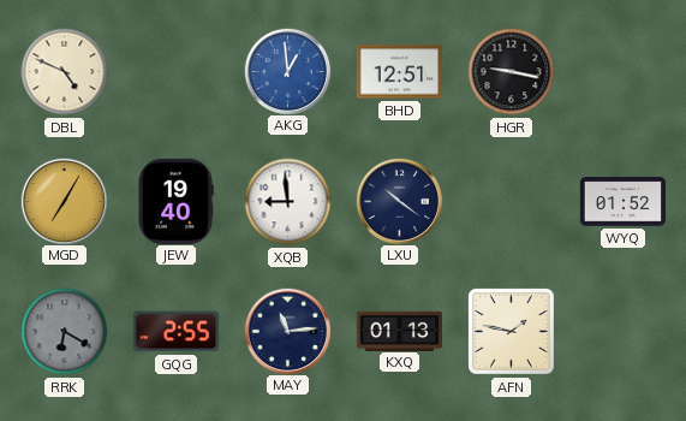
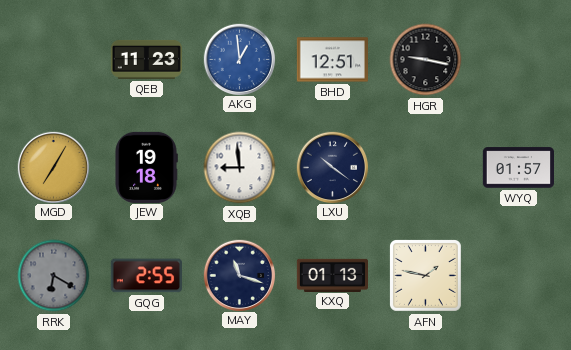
DBL: 4:49 -> none
QEB: none -> 11:23
JEW: 19:40 -> 19:18
WYQ: 01:52 -> 01:57
MAY: 11:14 -> 11:18
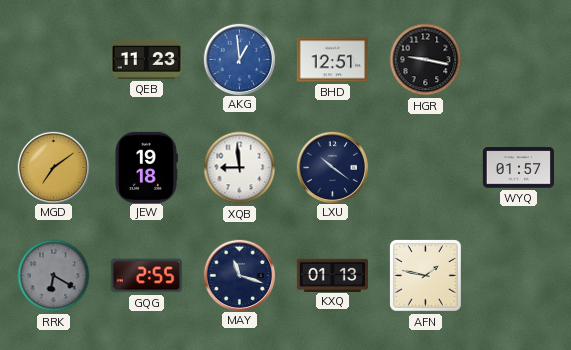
MGD: 7:05 -> 7:09
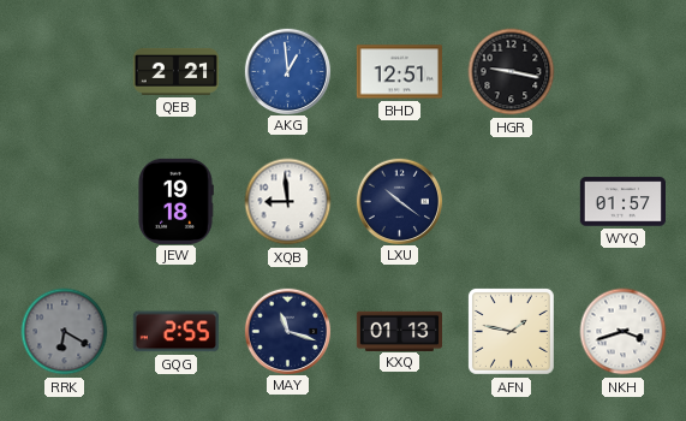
QEB: 11:23 -> 2:21
MGD: 7:09 -> none
NKH: none -> 3:42
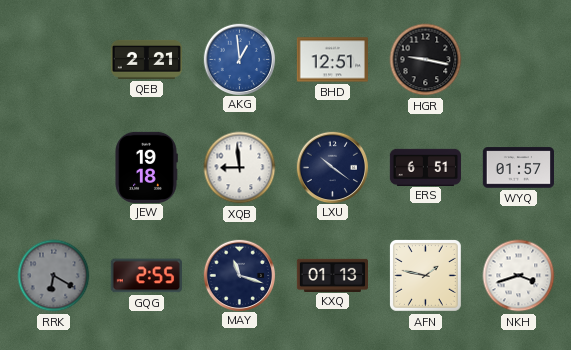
ERS: none -> 6:51
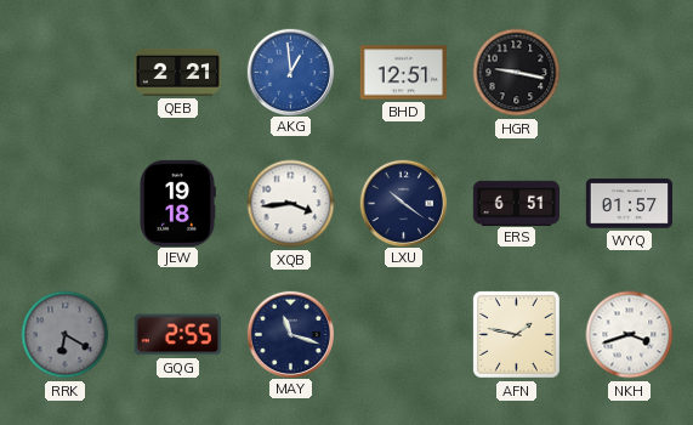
XQB: 8:59 -> 3:44
KXQ: 01:13 -> none
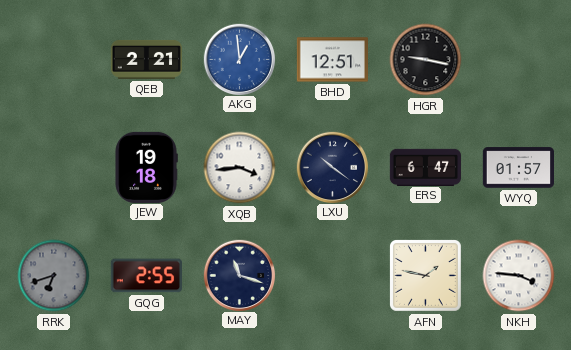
ERS: 6:51 -> 6:47
RRK: 6:20 -> 6:42
NKH: 3:42 -> 3:46
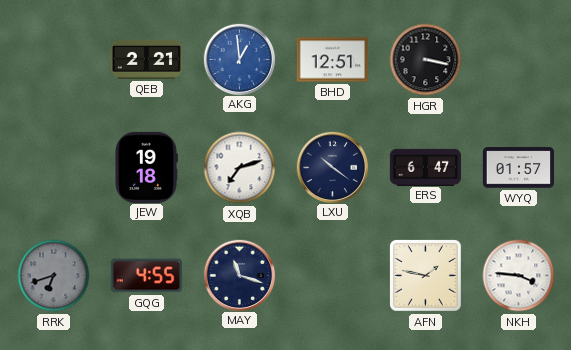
HGR: 9:17 -> 3:17
XQB: 3:44 -> 7:12
GQG: 2:55 -> 4:55
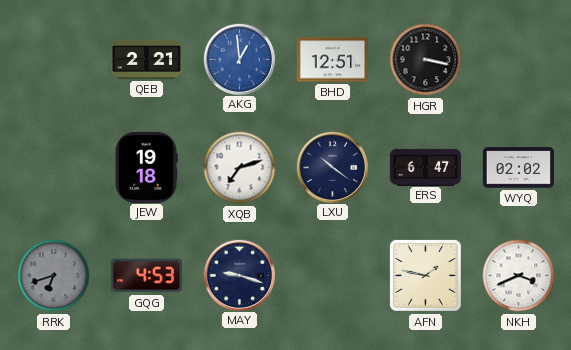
WYQ: 01:57 -> 02:02
GQG: 4:55 -> 4:53
MAY: 11:18 -> 9:18
NKH: 3:46 -> 3:41
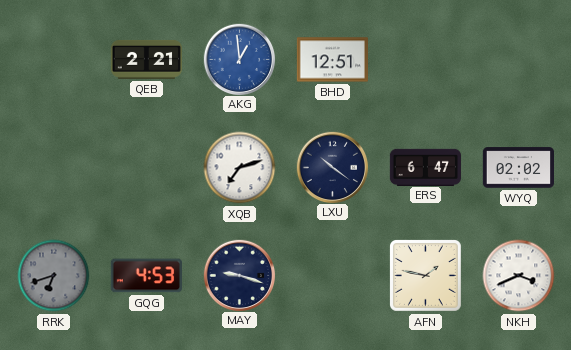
HGR: 3:17 -> none
JEW: 19:18 -> none
